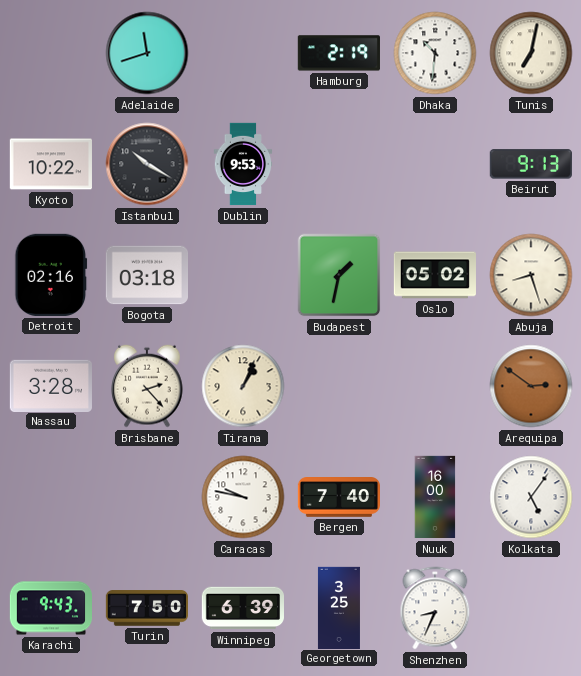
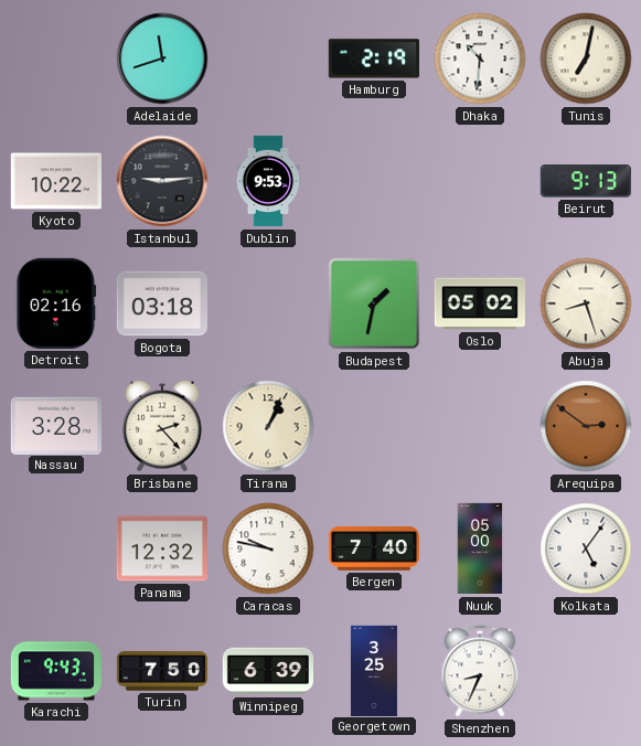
Istanbul: 10:20 -> 9:14
Panama: none -> 12:32
Nuuk: 16:00 -> 05:00
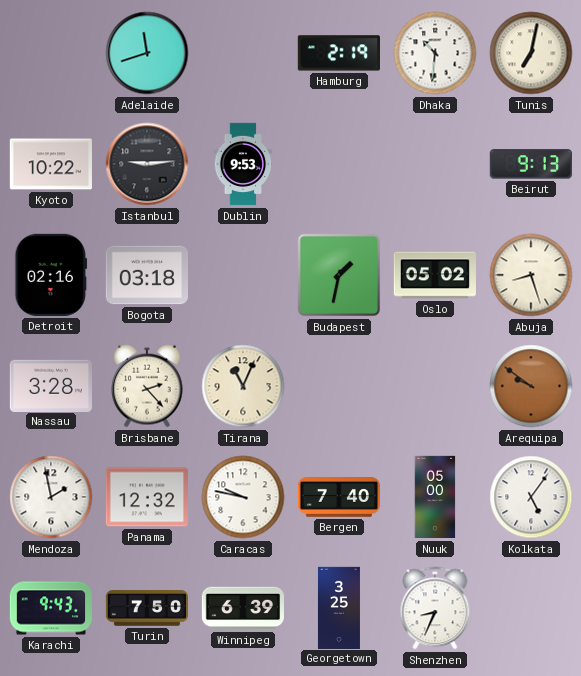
Tirana: 1:04 -> 11:04
Arequipa: 2:51 -> 9:51
Mendoza: none -> 1:58
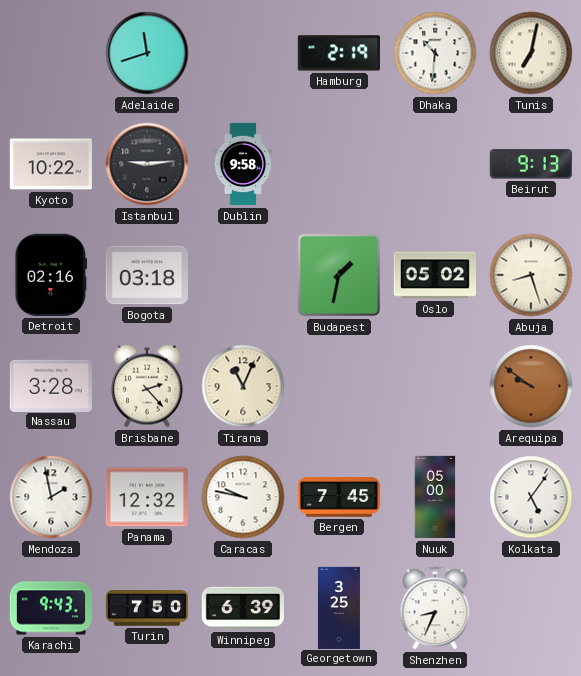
Dublin: 9:53 -> 9:58
Bergen: 7:40 -> 7:45
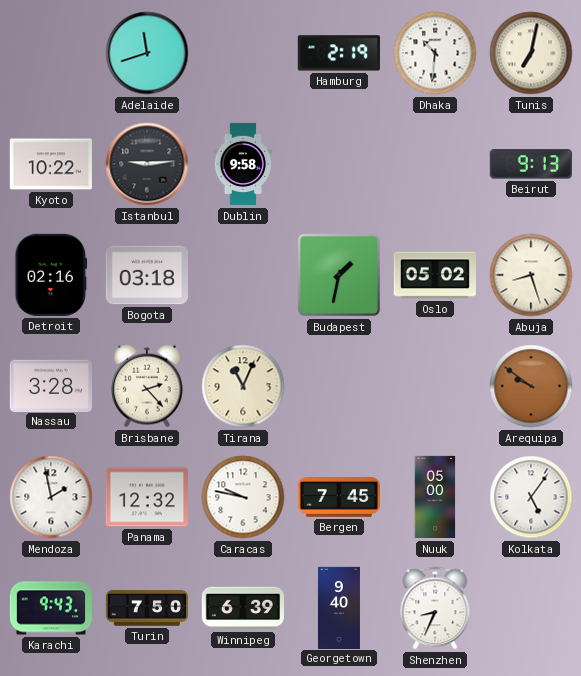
Georgetown: 3:25 -> 9:40
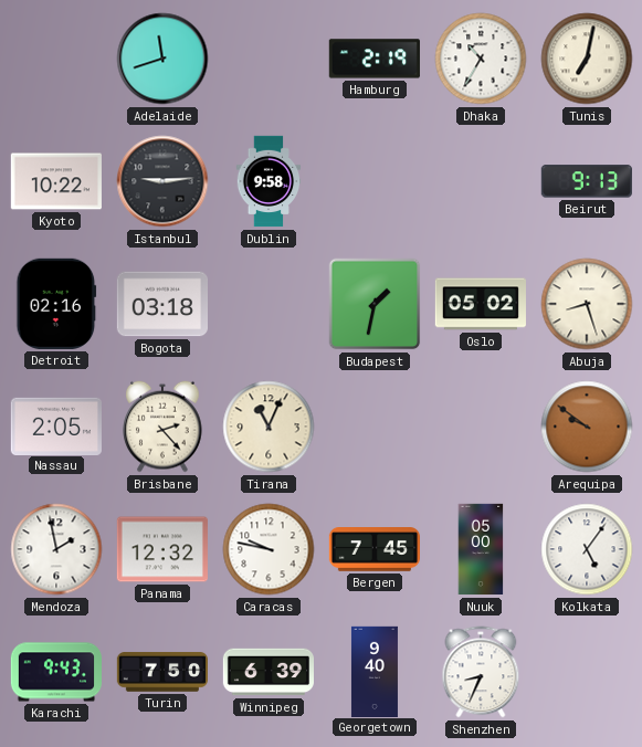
Dhaka: 10:31 -> 10:35
Nassau: 3:28 -> 2:05
